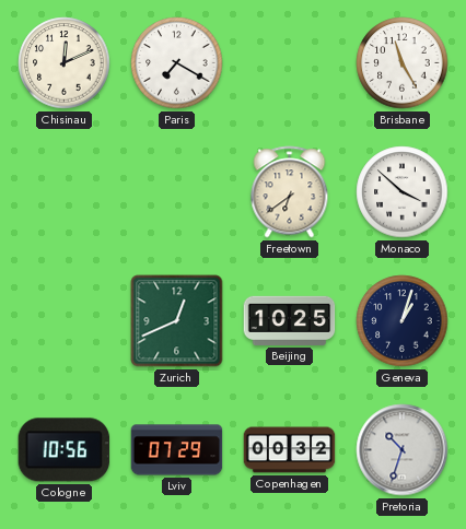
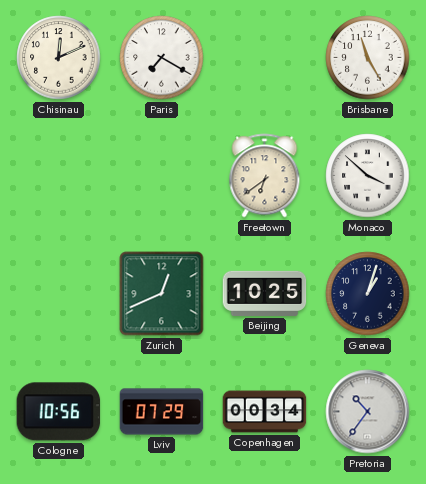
Copenhagen: 00:32 -> 00:34
Pretoria: 10:33 -> 10:36
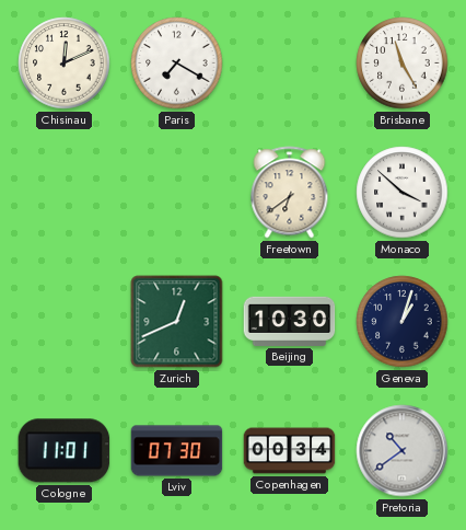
Beijing: 10:25 -> 10:30
Cologne: 10:56 -> 11:01
Lviv: 07:29 -> 07:30
Pretoria: 10:36 -> 10:39
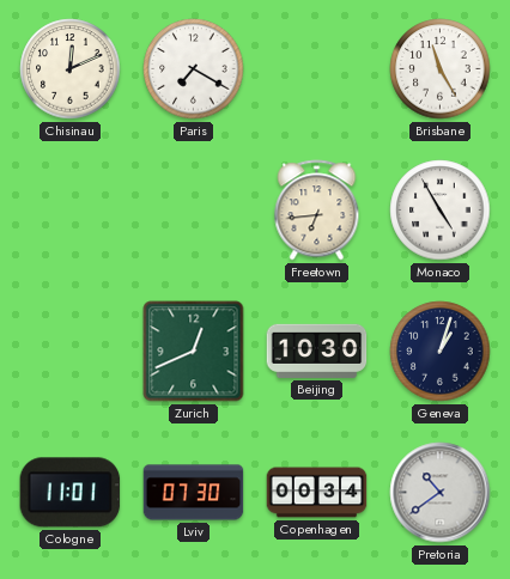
Freetown: 6:39 -> 6:44
Monaco: 3:52 -> 4:55
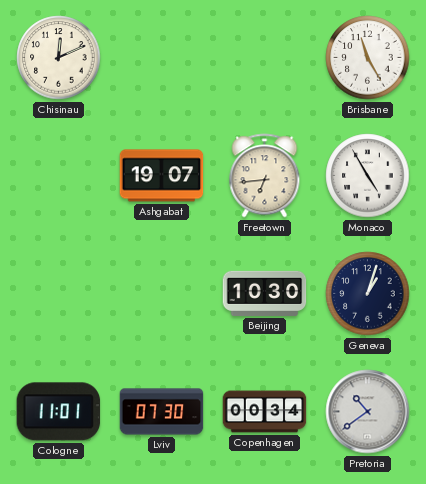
Paris: 7:20 -> none
Ashgabat: none -> 19:07
Zurich: 12:41 -> none
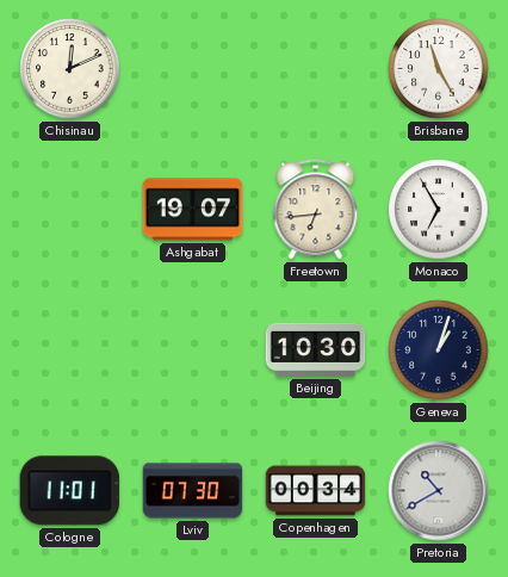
Monaco: 4:55 -> 6:55
Pretoria: 10:39 -> 10:40
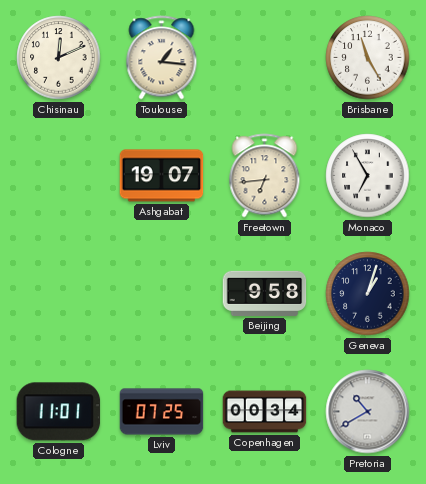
Toulouse: none -> 1:16
Beijing: 10:30 -> 9:58
Lviv: 07:30 -> 07:25
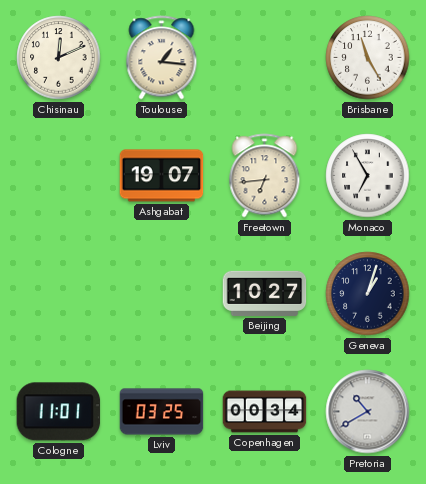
Beijing: 9:58 -> 10:27
Lviv: 07:25 -> 03:25
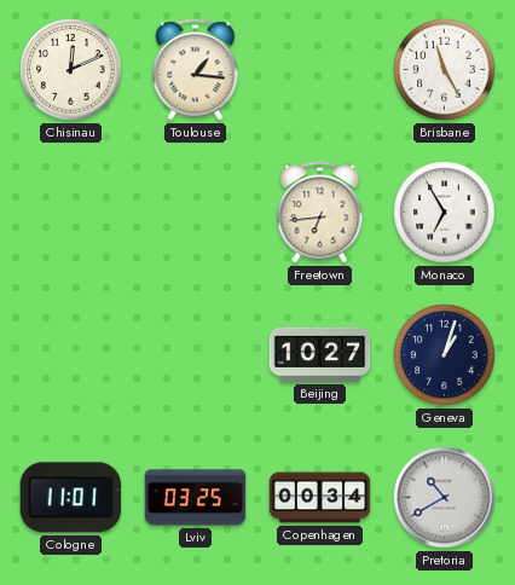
Ashgabat: 19:07 -> none
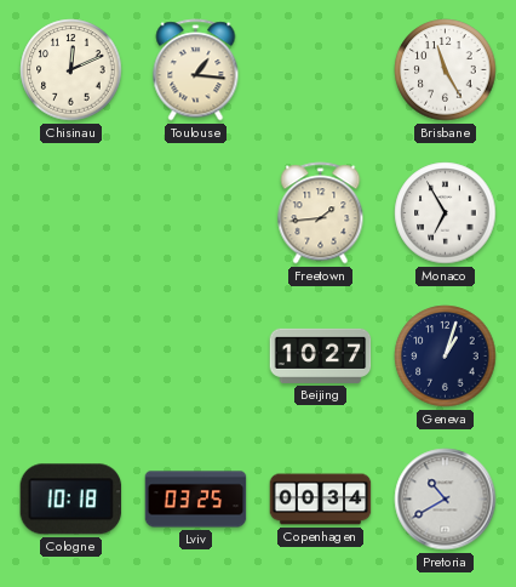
Freetown: 6:44 -> 1:44
Cologne: 11:01 -> 10:18
